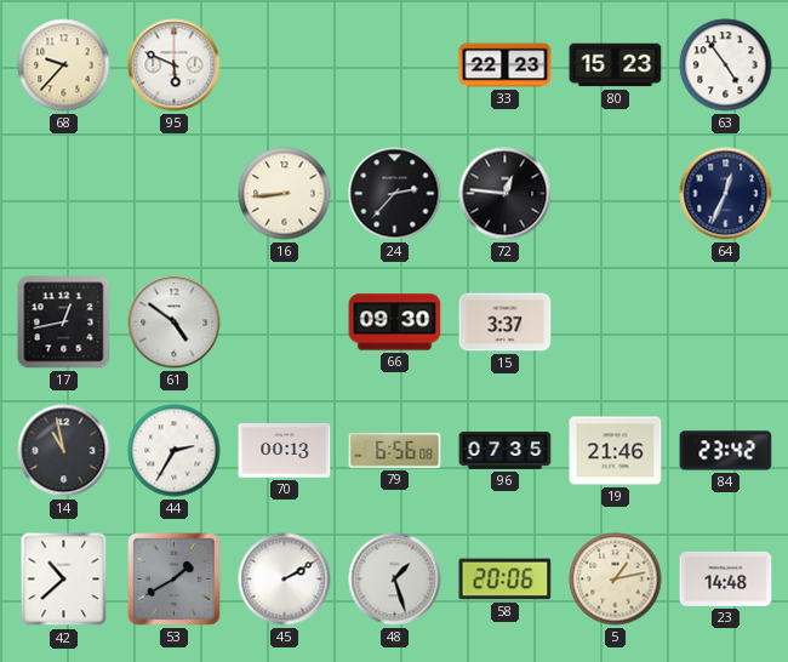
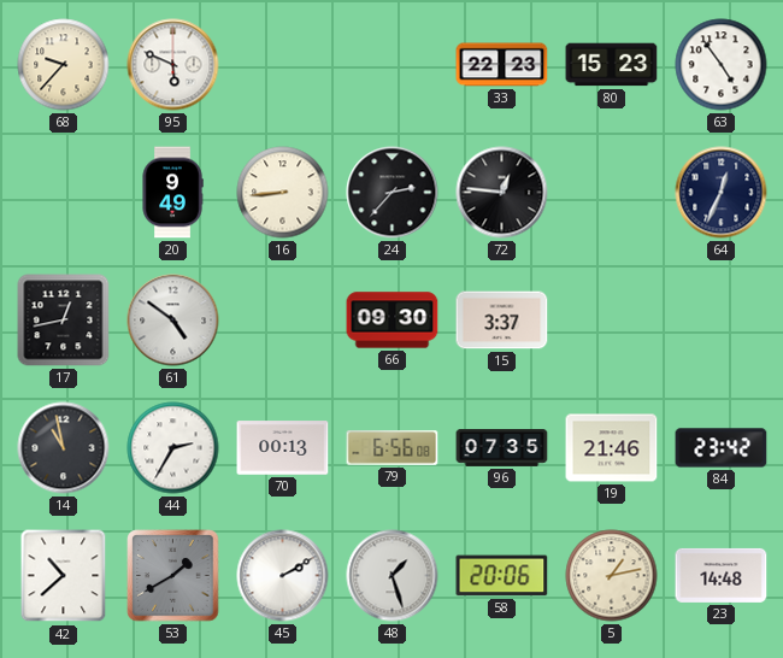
20: none -> 9:49
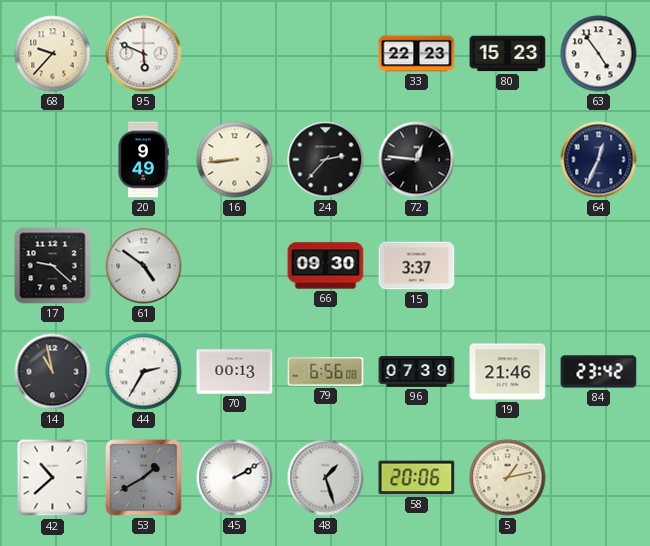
17: 12:43 -> 9:22
96: 07:35 -> 07:39
23: 14:48 -> none
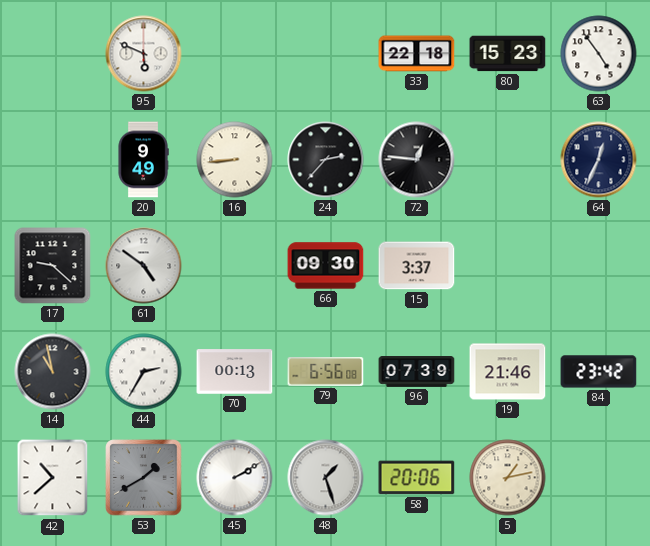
68: 9:37 -> none
33: 22:23 -> 22:18
